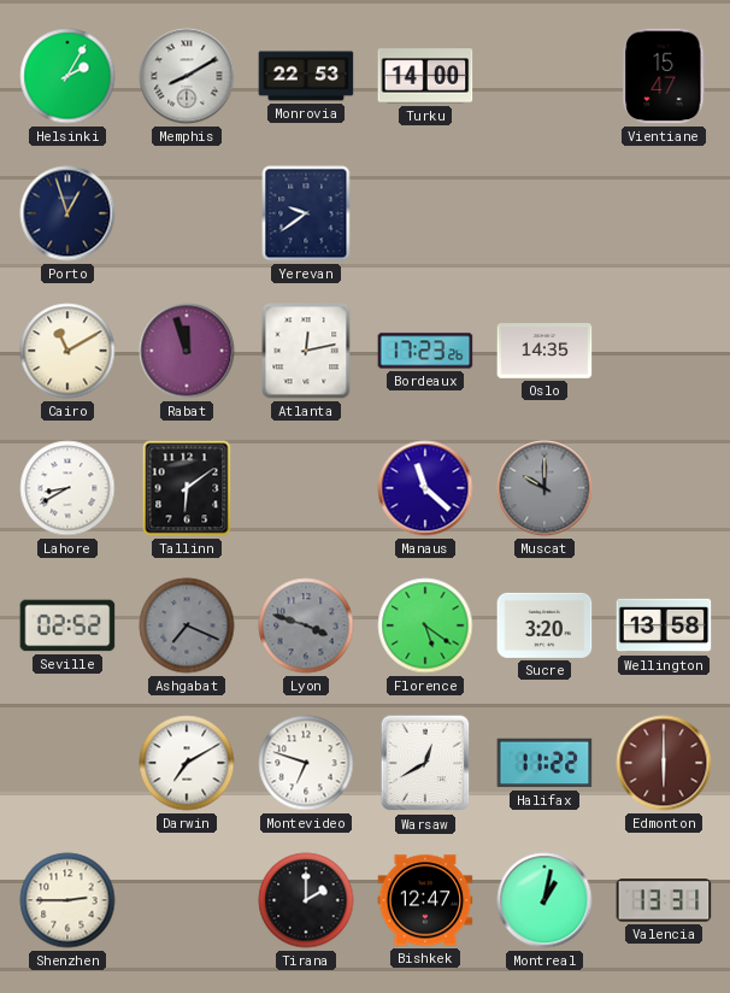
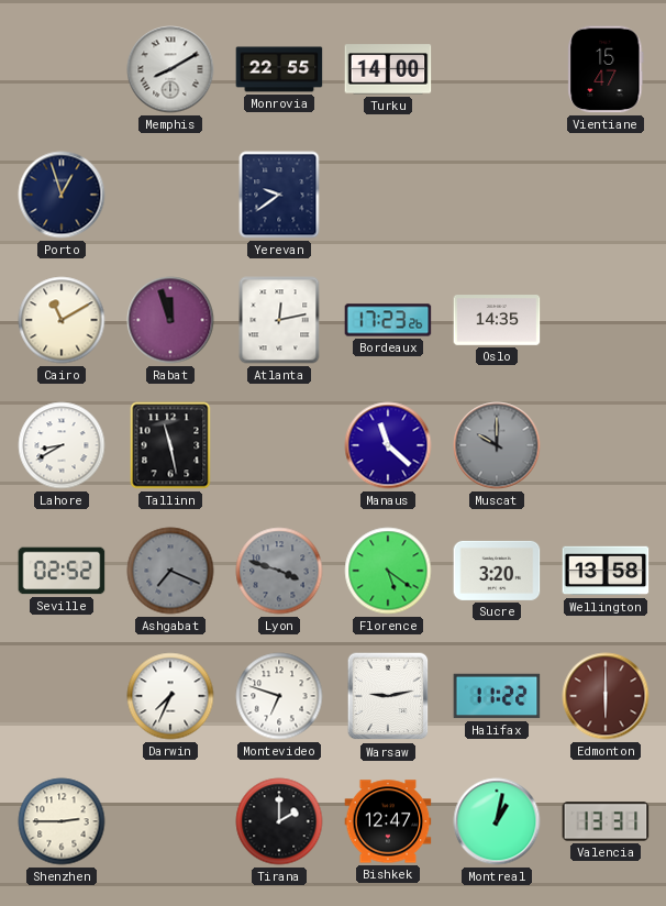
Helsinki: 2:05 -> none
Monrovia: 22:53 -> 22:55
Tallinn: 6:09 -> 11:28
Darwin: 7:10 -> 7:34
Warsaw: 12:40 -> 9:13
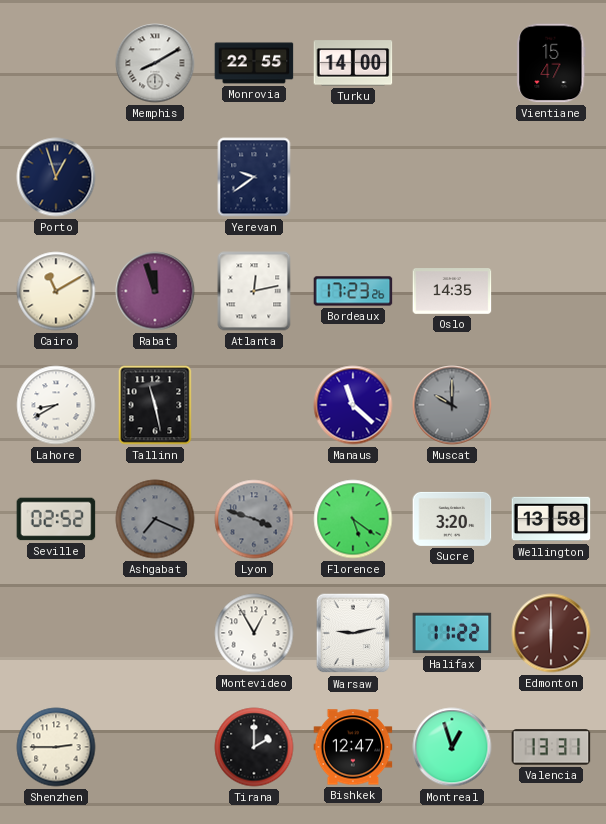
Darwin: 7:34 -> none
Montevideo: 6:48 -> 12:55
Montreal: 1:02 -> 12:57
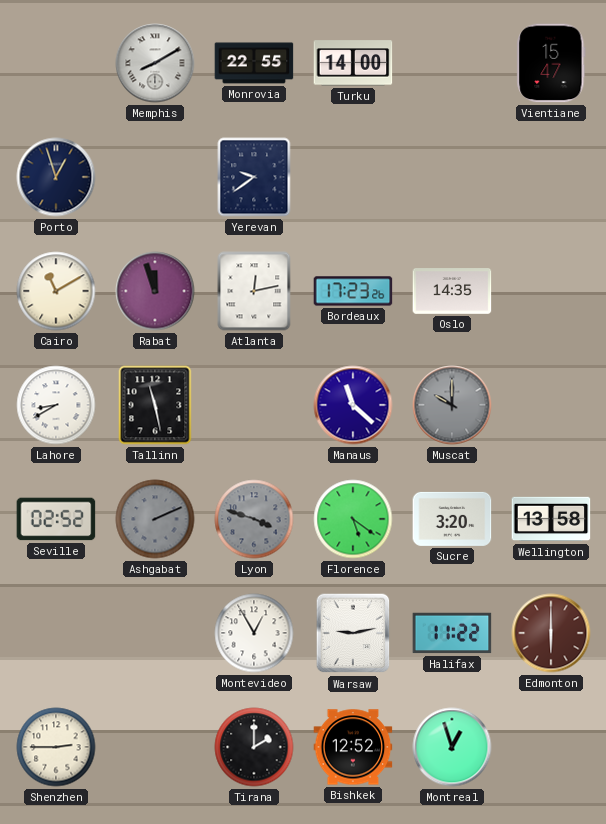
Ashgabat: 7:19 -> 2:11
Bishkek: 12:47 -> 12:52
Valencia: 13:31 -> none
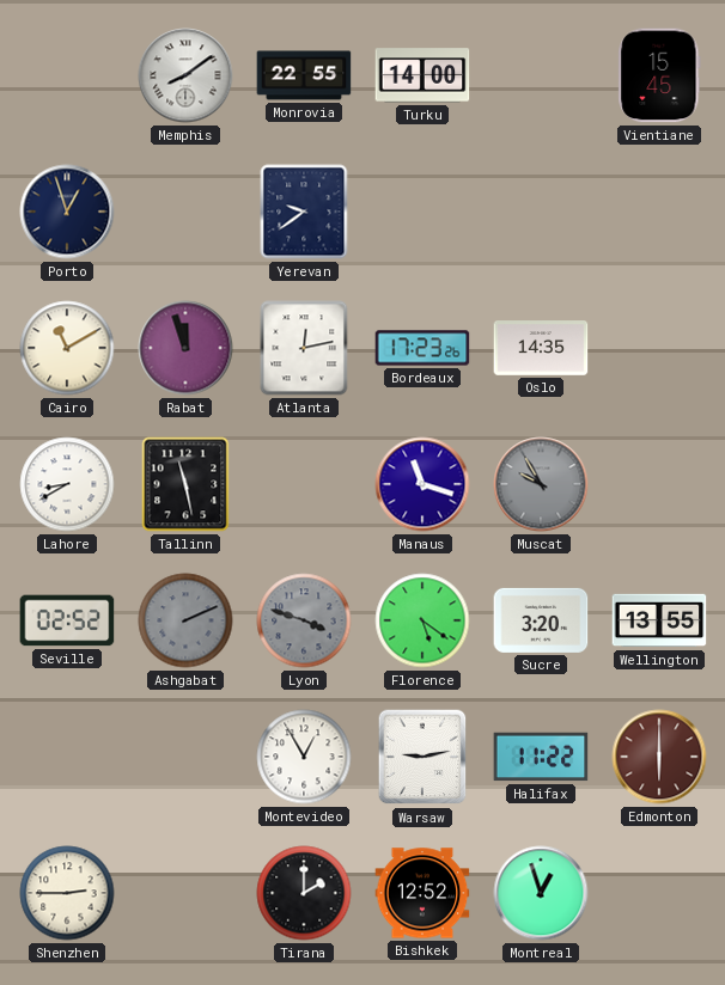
Memphis: 8:10 -> 8:09
Vientiane: 15:47 -> 15:45
Manaus: 11:22 -> 11:18
Muscat: 10:00 -> 9:55
Wellington: 13:58 -> 13:55
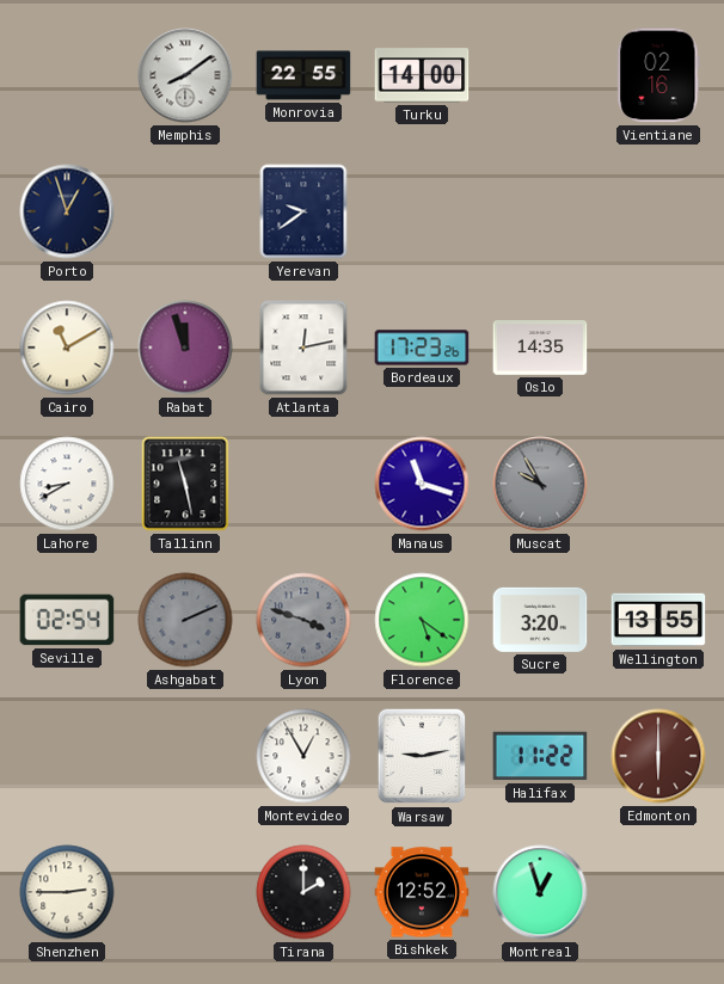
Vientiane: 15:45 -> 02:16
Seville: 02:52 -> 02:54
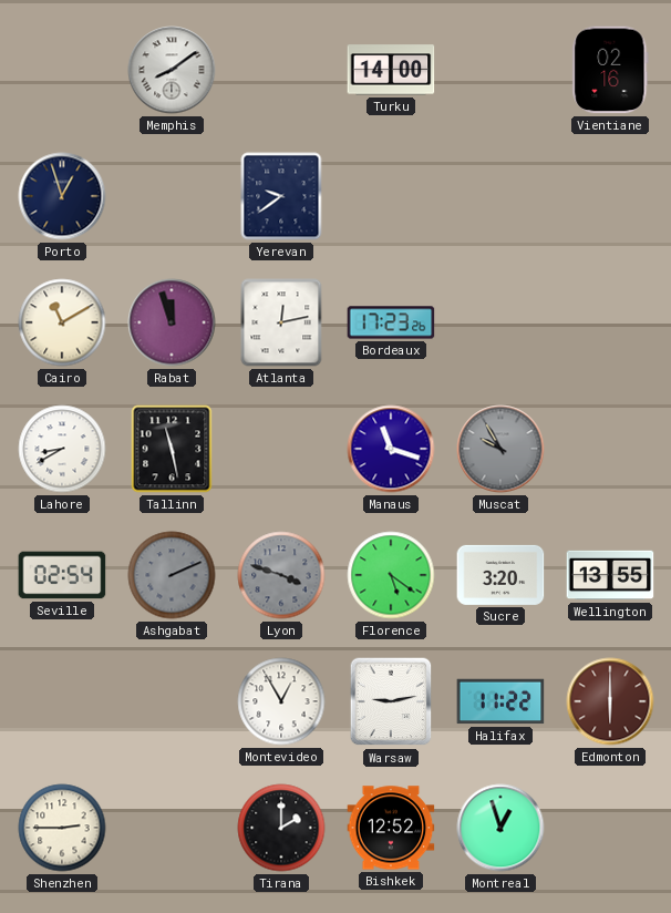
Monrovia: 22:55 -> none
Oslo: 14:35 -> none
